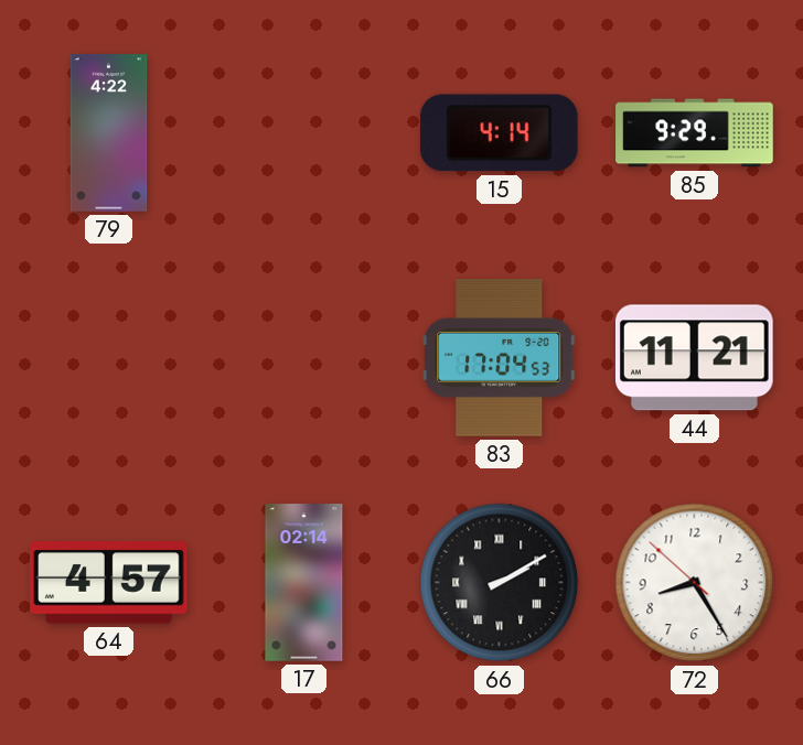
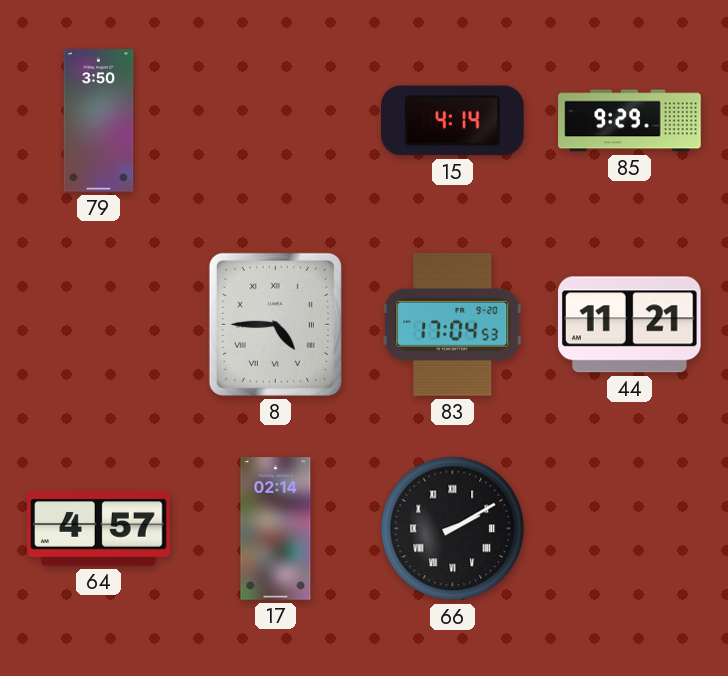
79: 4:22 -> 3:50
8: none -> 4:45
72: 8:24 -> none
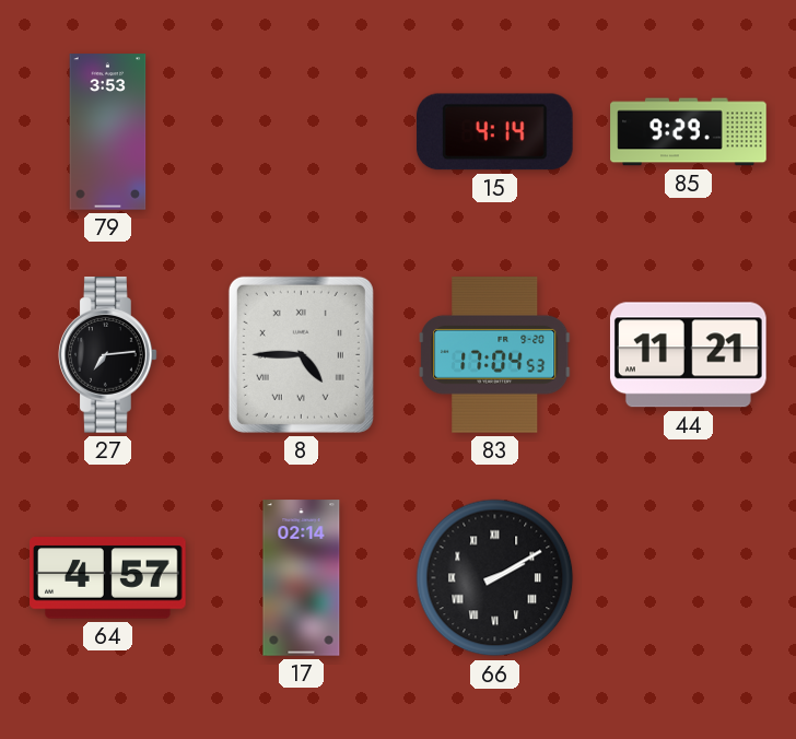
79: 3:50 -> 3:53
27: none -> 7:14
